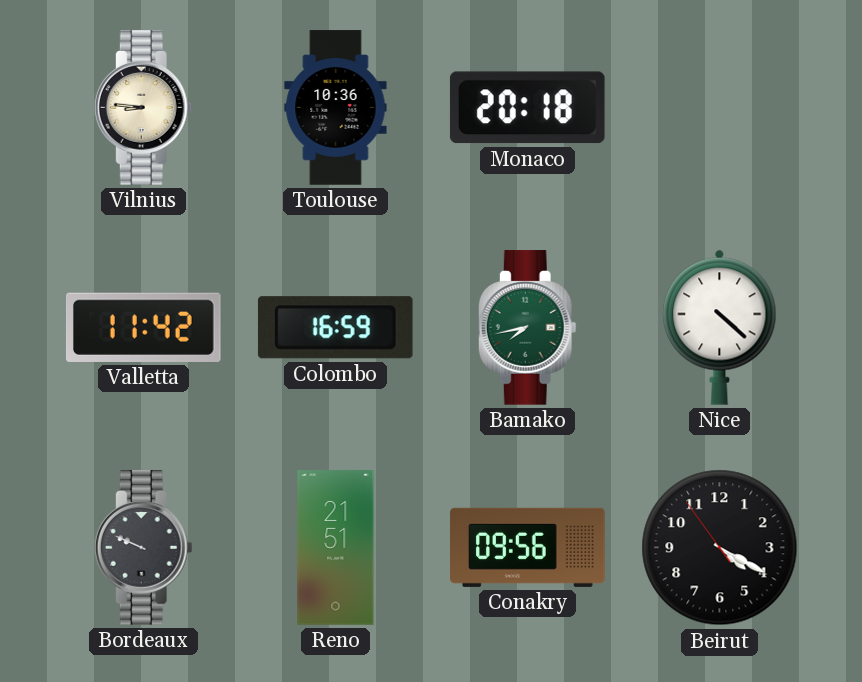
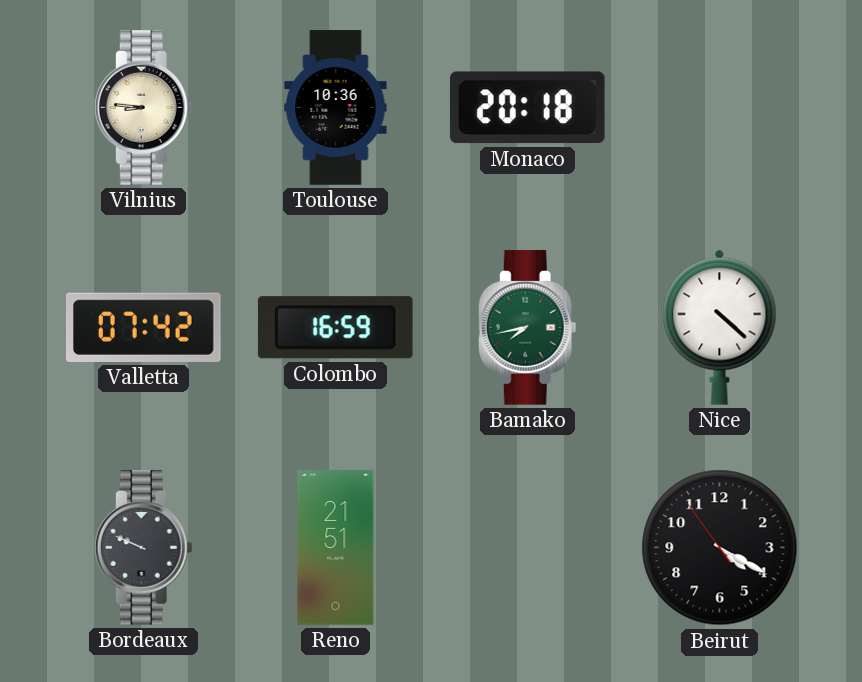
Valletta: 11:42 -> 07:42
Conakry: 09:56 -> none
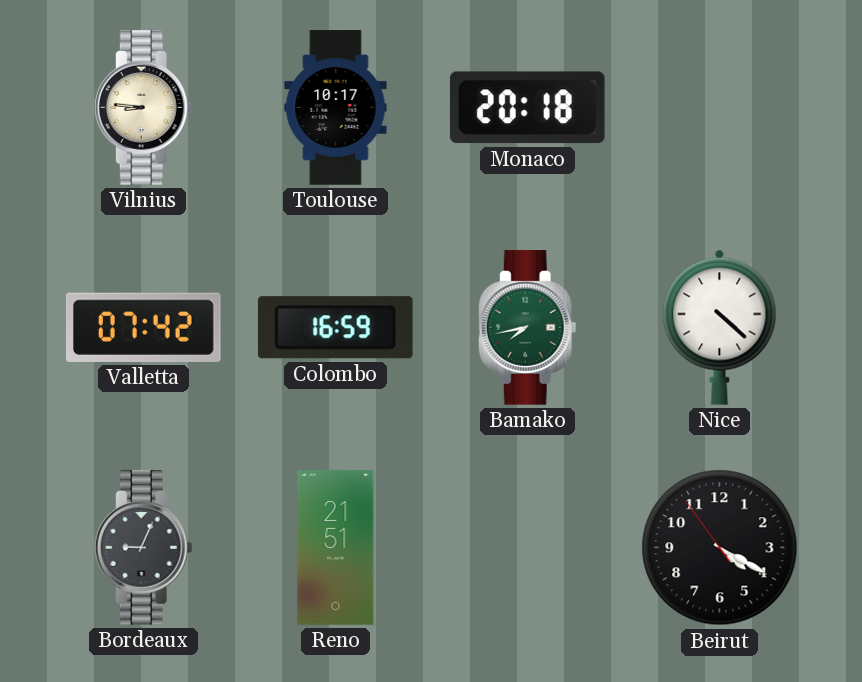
Toulouse: 10:36 -> 10:17
Bordeaux: 9:49 -> 9:04
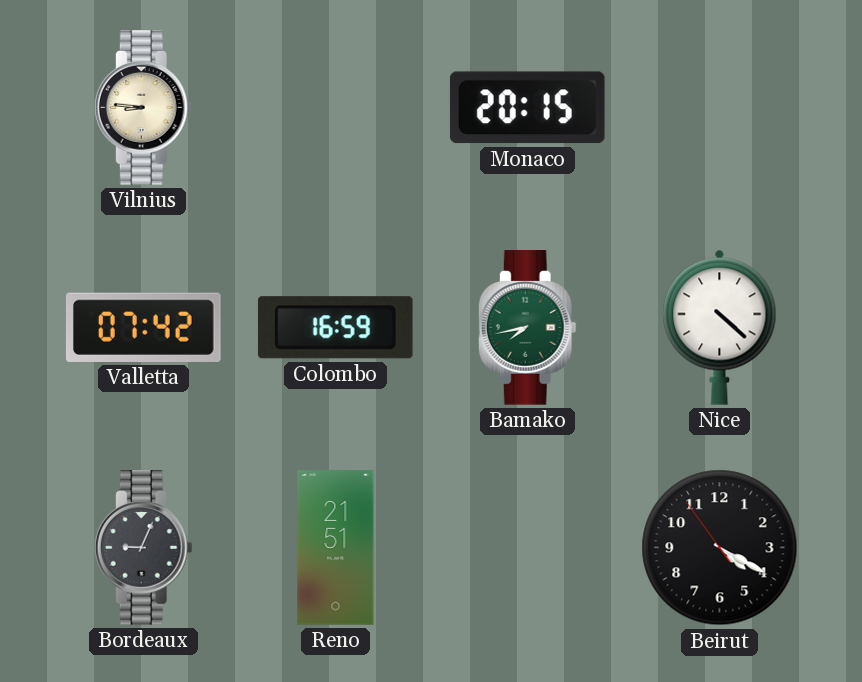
Toulouse: 10:17 -> none
Monaco: 20:18 -> 20:15
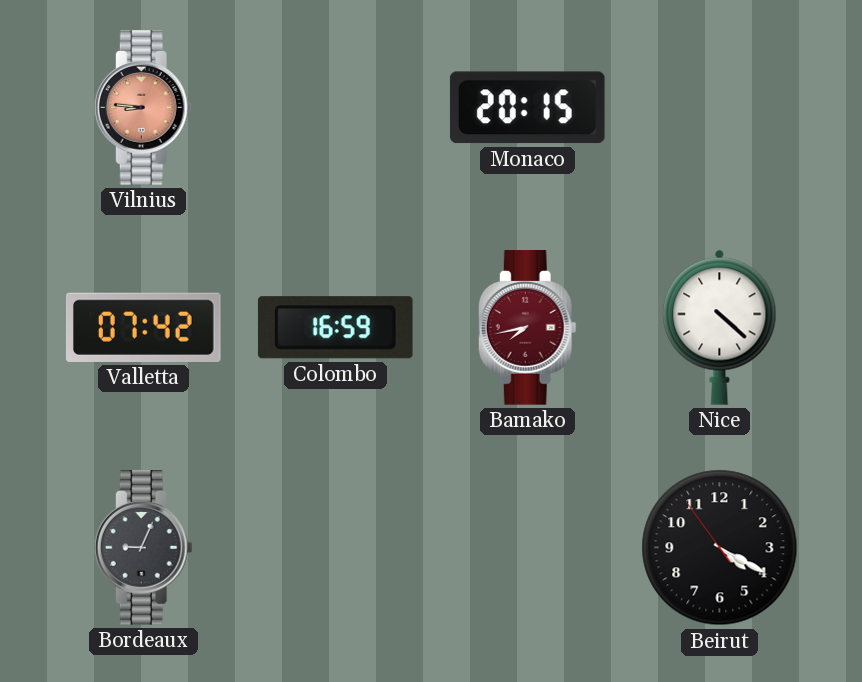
Vilnius dial: cream -> salmon
Bamako dial: green -> burgundy
Reno: 21:51 -> none
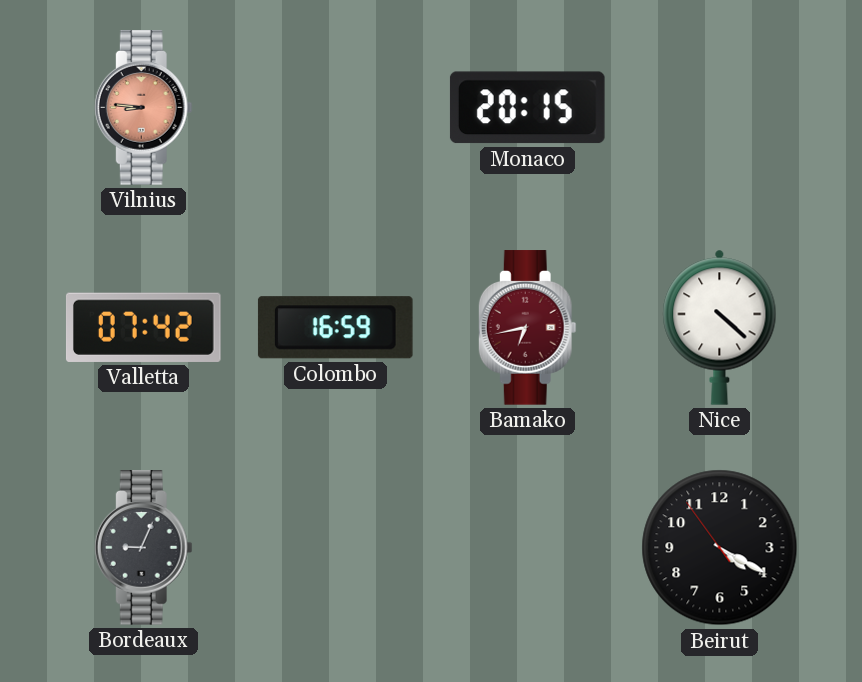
Bamako: 7:43 -> 6:43
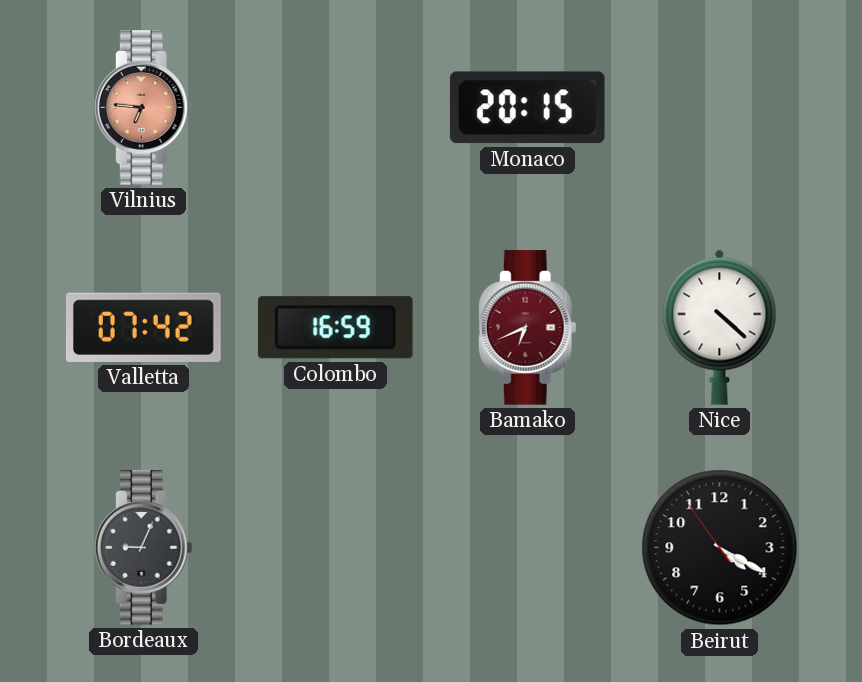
Vilnius: 8:46 -> 6:46
Bamako: 6:43 -> 6:41
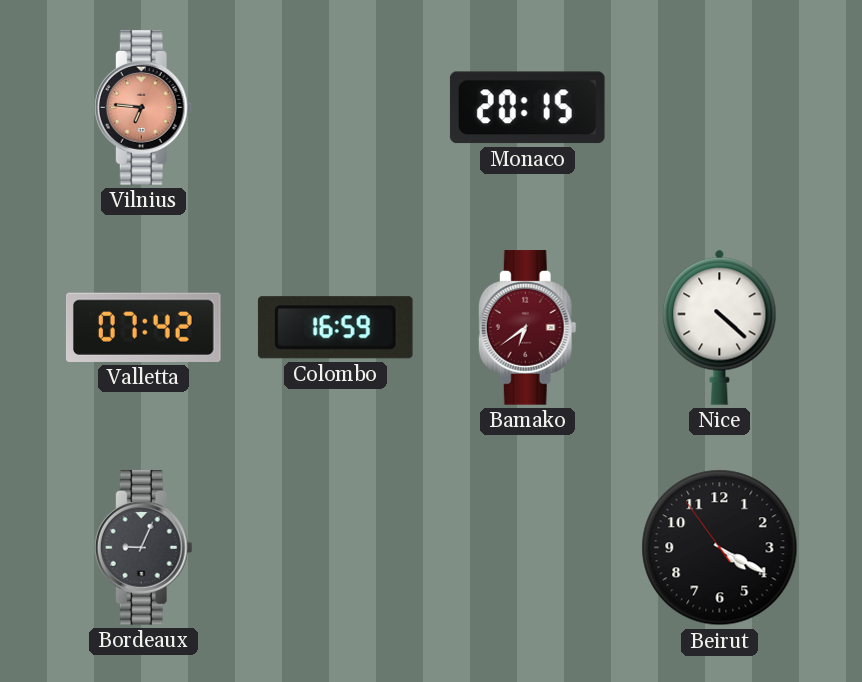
Bamako: 6:41 -> 6:39
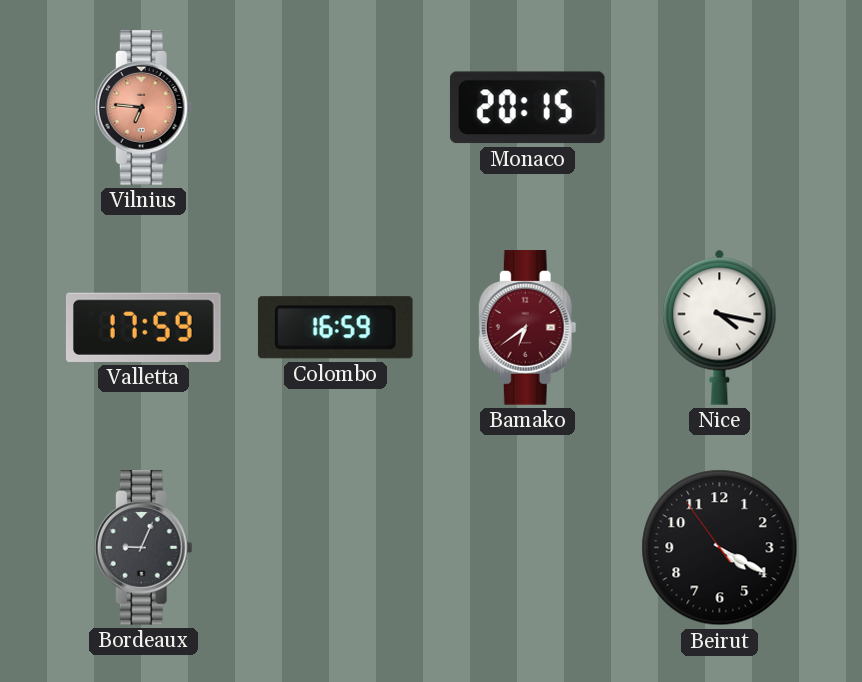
Valletta: 07:42 -> 17:59
Nice: 4:22 -> 4:17
